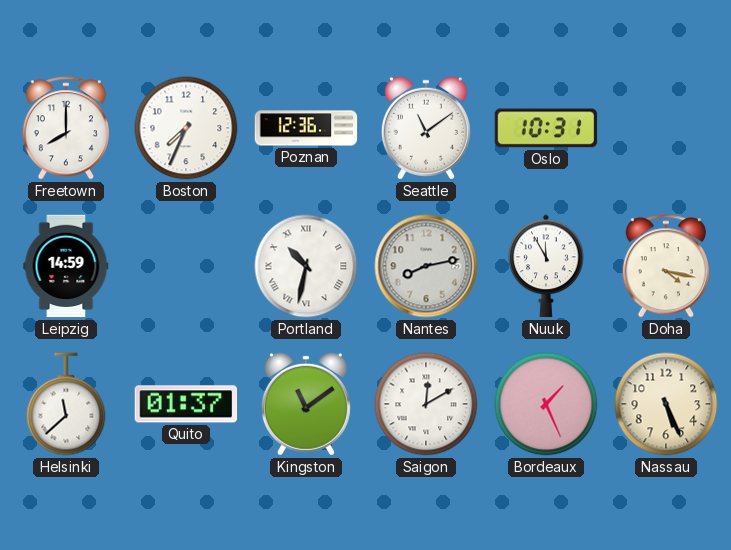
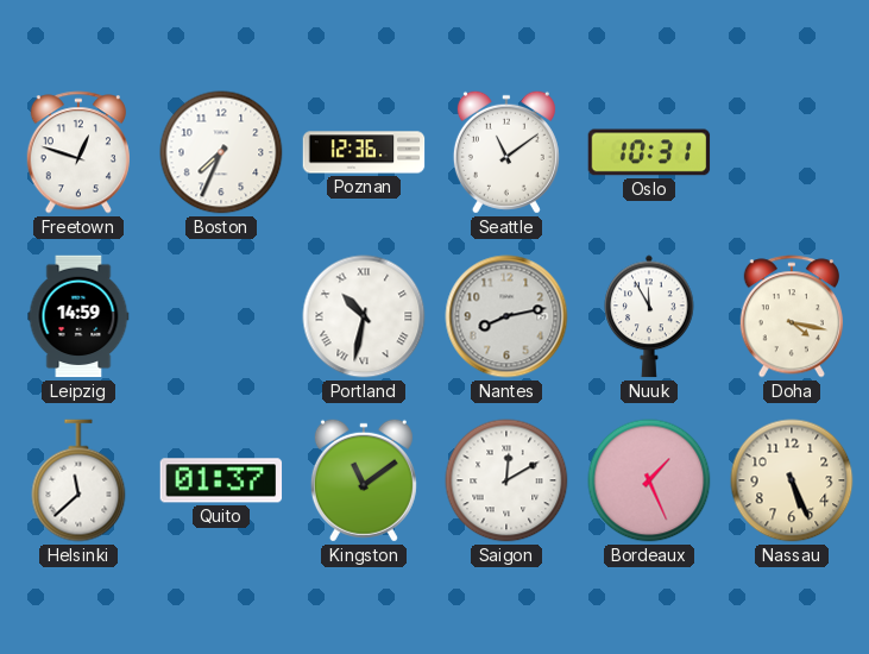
Freetown: 8:00 -> 12:48
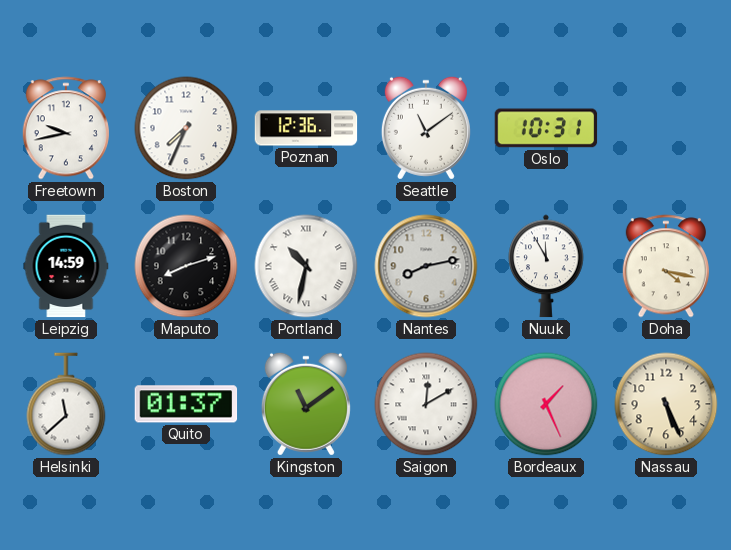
Freetown: 12:48 -> 9:43
Maputo: none -> 8:12
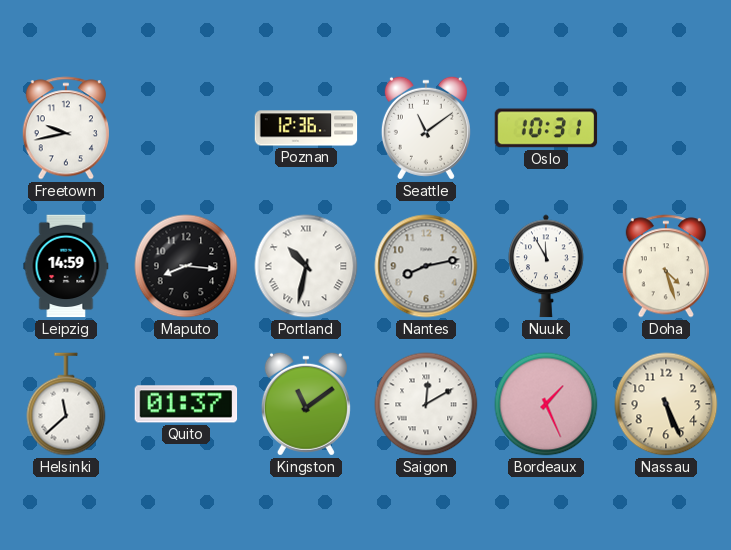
Boston: 7:34 -> none
Maputo: 8:12 -> 8:16
Doha: 4:17 -> 4:27
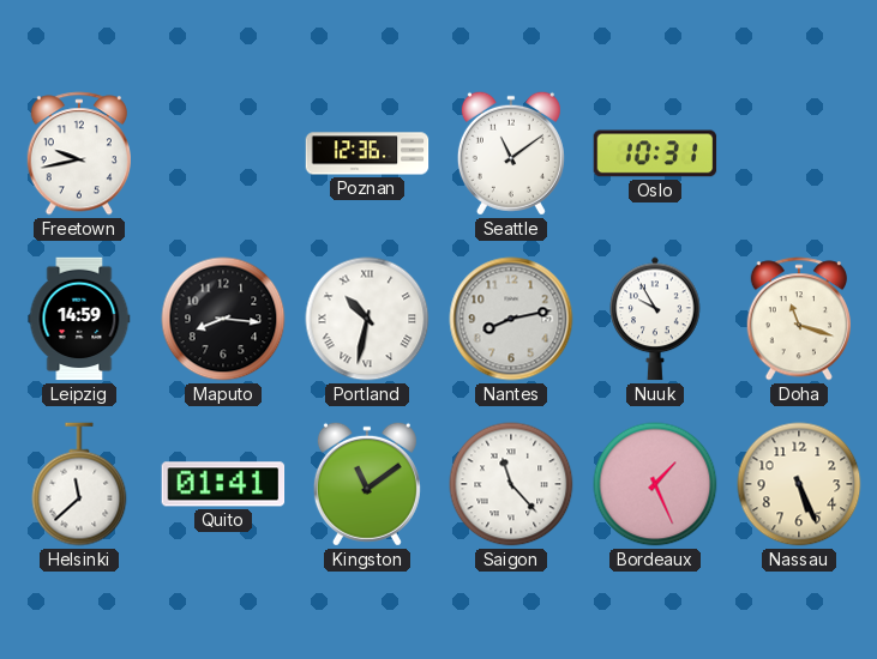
Nuuk: 11:55 -> 9:55
Doha: 4:27 -> 11:18
Quito: 01:37 -> 01:41
Saigon: 12:10 -> 11:23
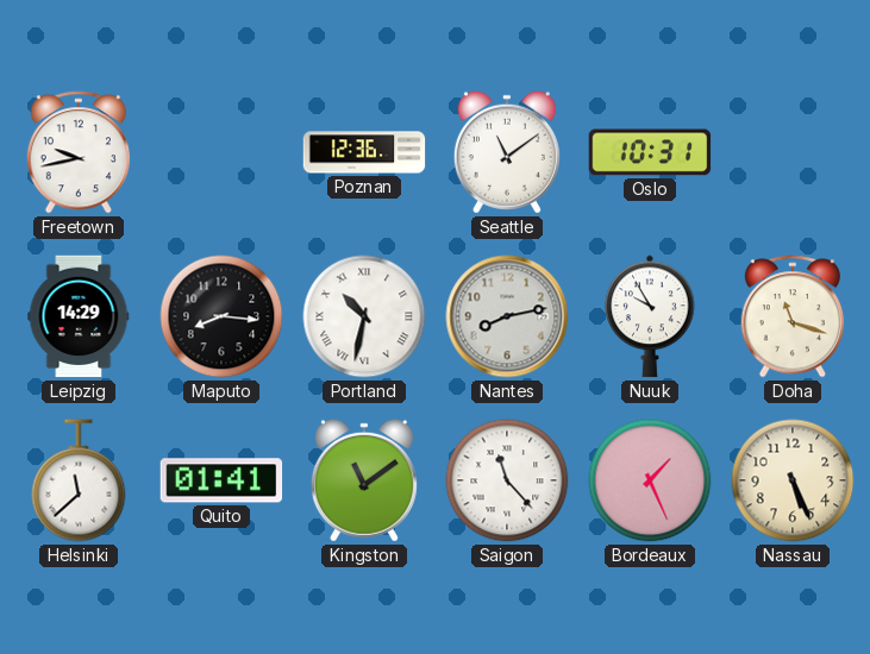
Leipzig: 14:59 -> 14:29
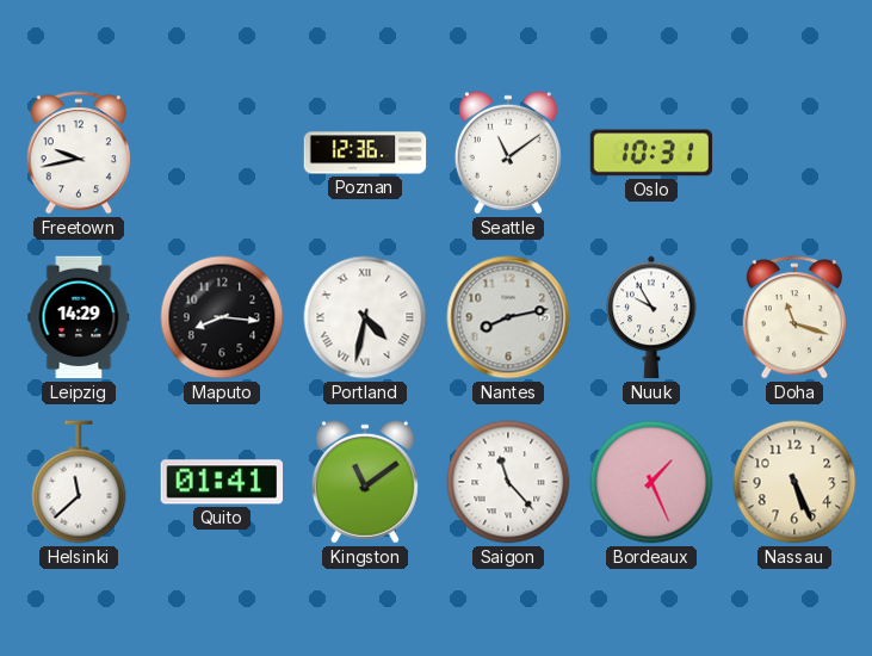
Portland: 10:32 -> 4:32
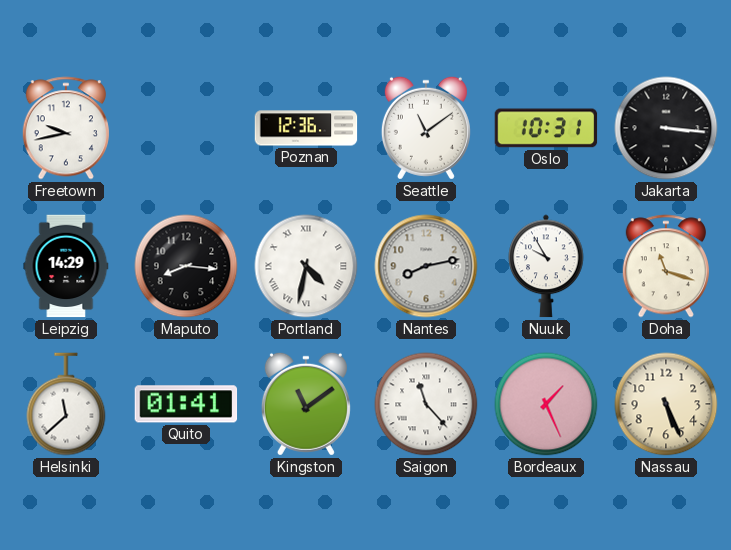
Jakarta: none -> 3:16
